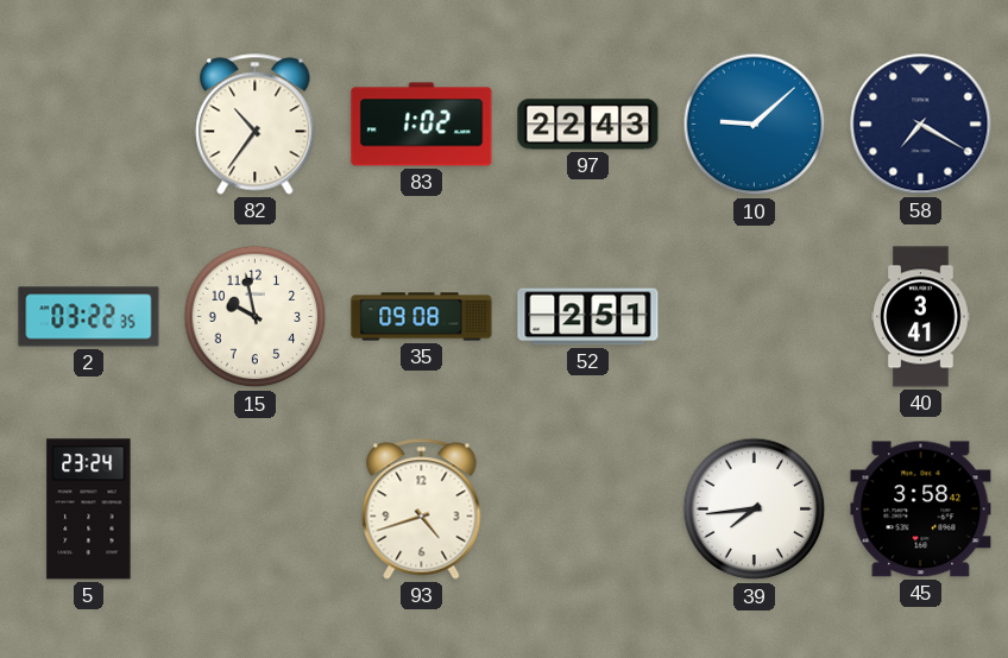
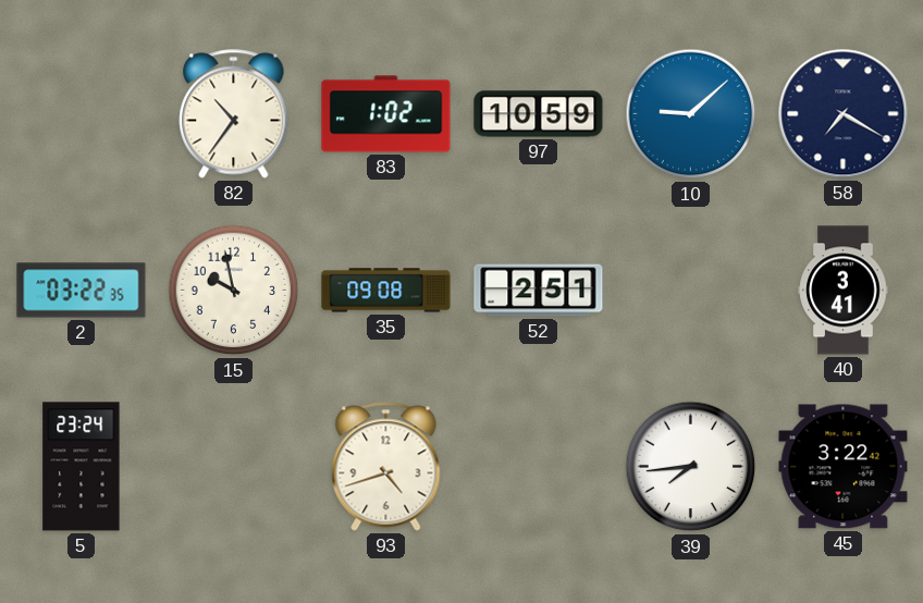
97: 22:43 -> 10:59
45: 3:58 -> 3:22
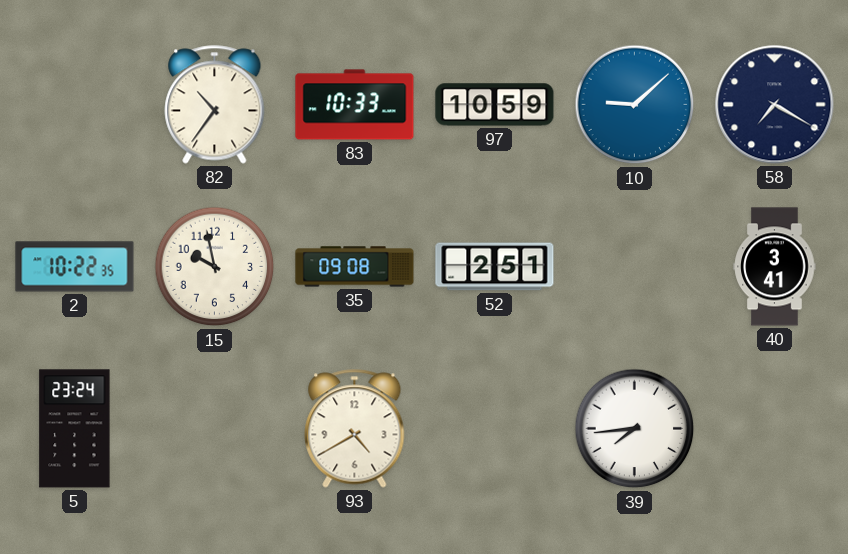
83: 1:02 -> 10:33
2: 03:22 -> 10:22
93: 4:42 -> 4:40
45: 3:22 -> none
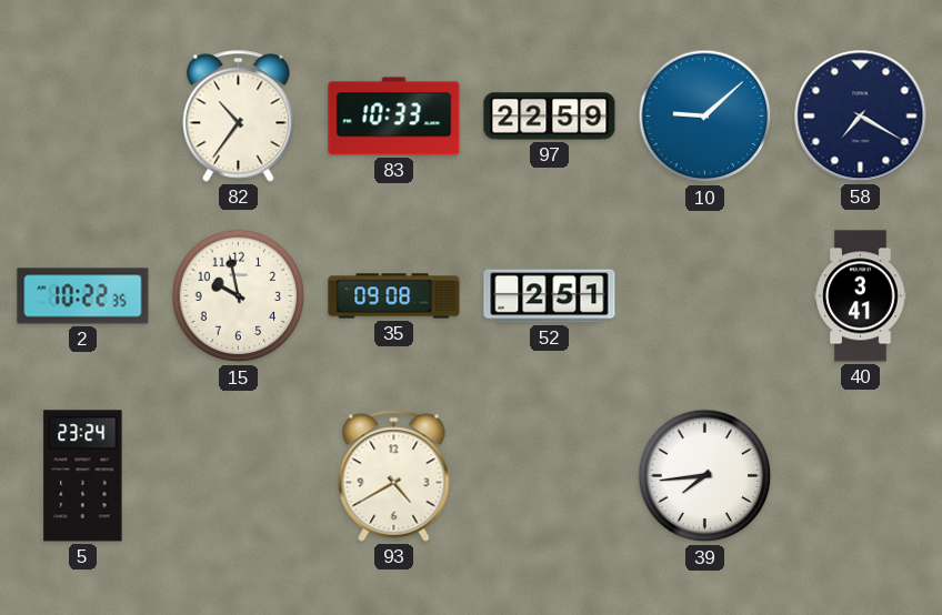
97: 10:59 -> 22:59
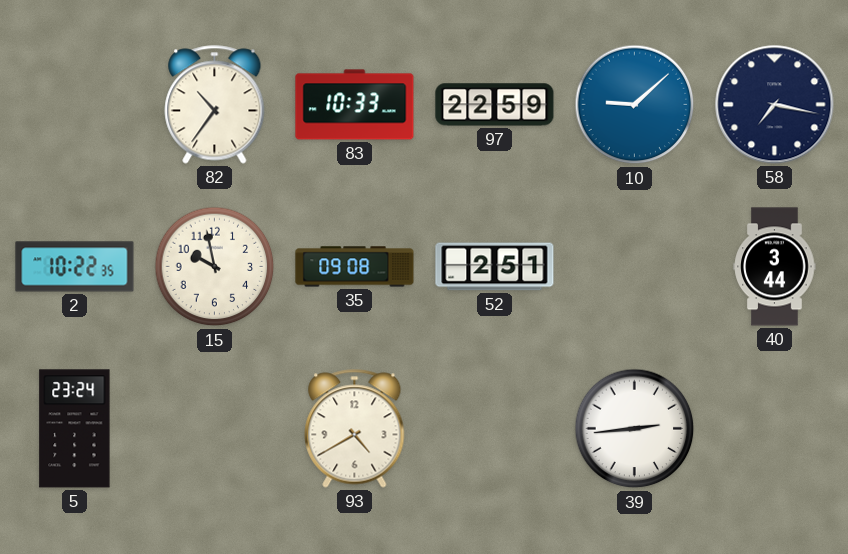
58: 7:20 -> 7:17
40: 3:41 -> 3:44
39: 7:44 -> 2:44
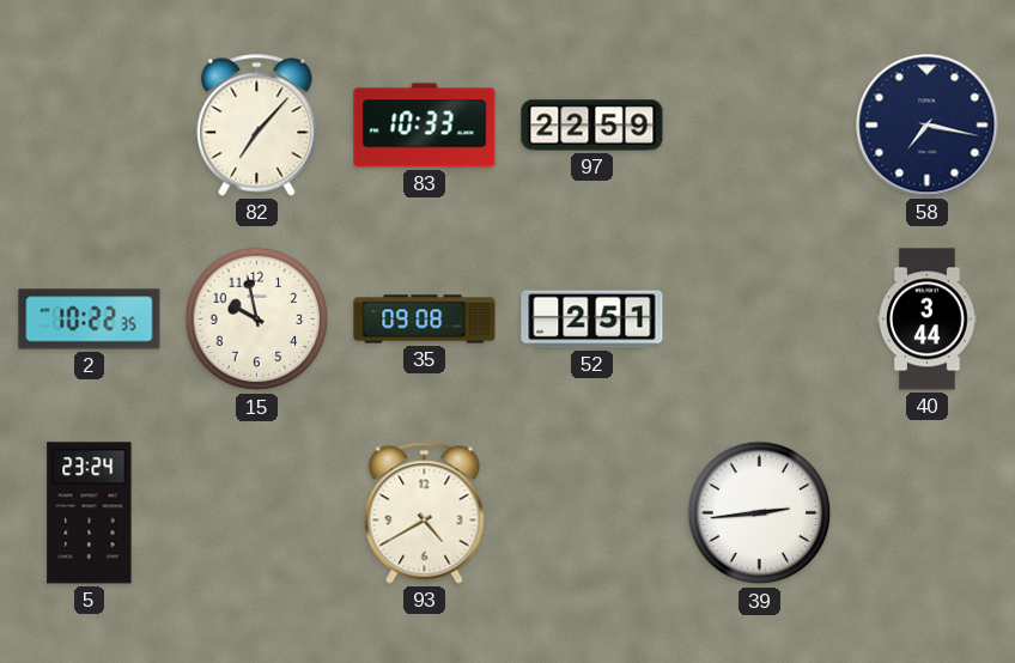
82: 10:36 -> 7:07
10: 9:08 -> none
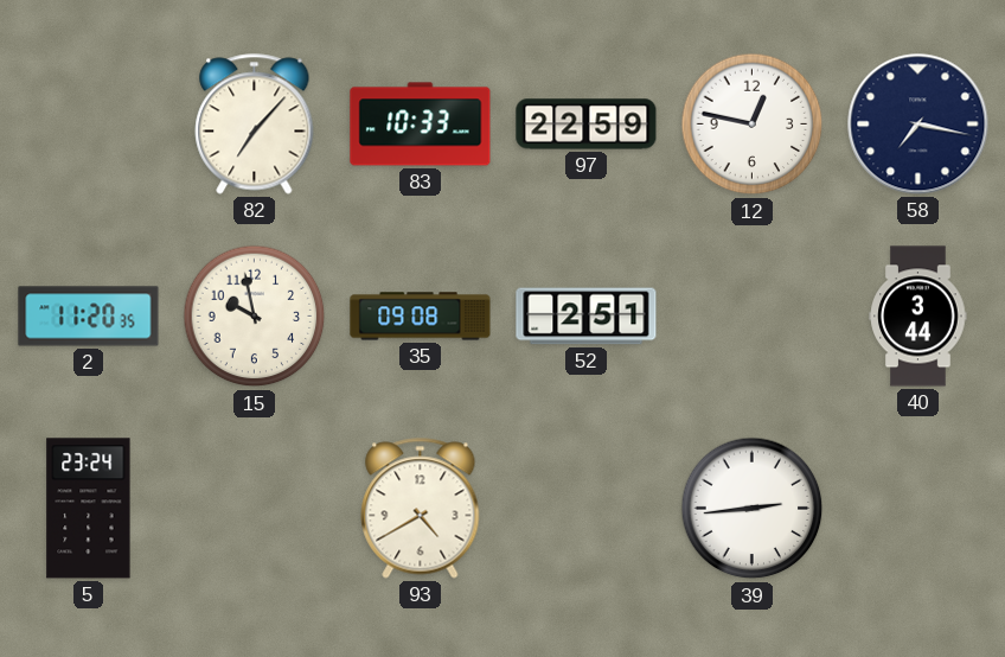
12: none -> 12:47
2: 10:22 -> 11:20
